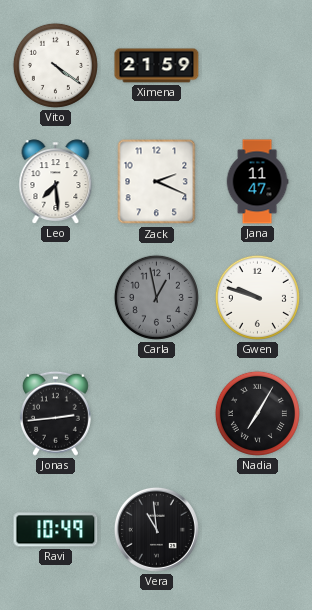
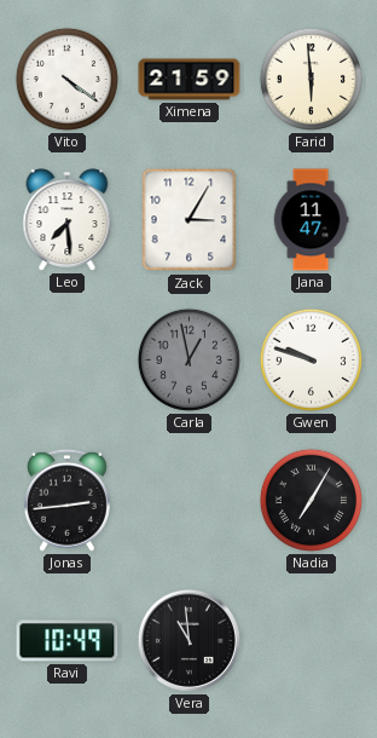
Farid: none -> 5:59
Zack: 2:19 -> 3:05
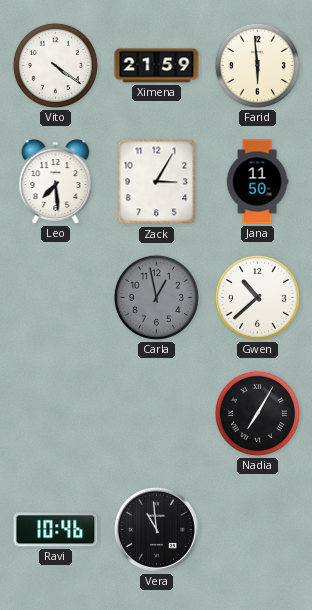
Jana: 11:47 -> 11:50
Gwen: 9:48 -> 10:38
Jonas: 2:44 -> none
Ravi: 10:49 -> 10:46
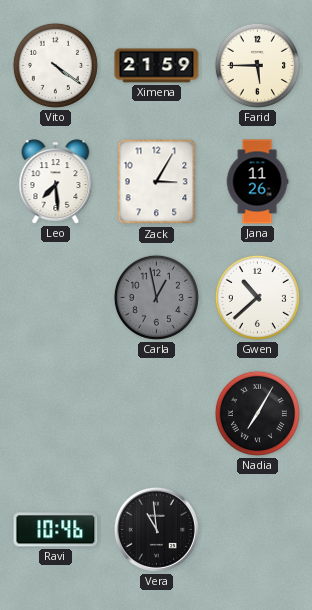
Farid: 5:59 -> 5:45
Jana: 11:50 -> 11:26
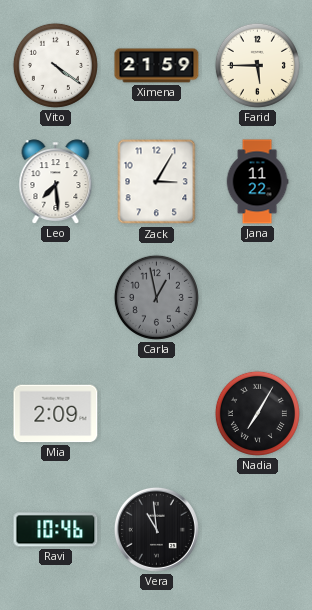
Jana: 11:26 -> 11:22
Gwen: 10:38 -> none
Mia: none -> 2:09
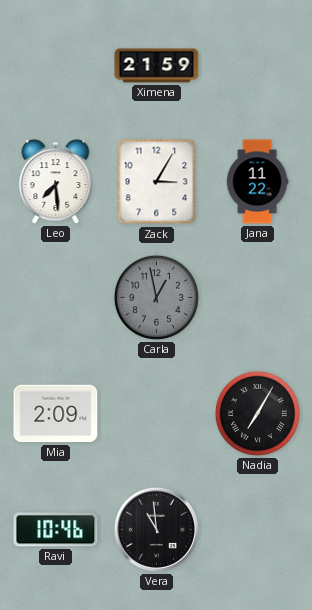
Vito: 4:21 -> none
Farid: 5:45 -> none
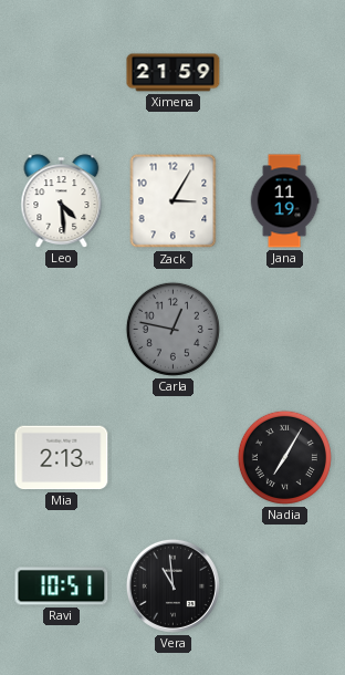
Leo: 7:29 -> 4:29
Jana: 11:22 -> 11:19
Carla: 12:58 -> 12:47
Mia: 2:09 -> 2:13
Ravi: 10:46 -> 10:51
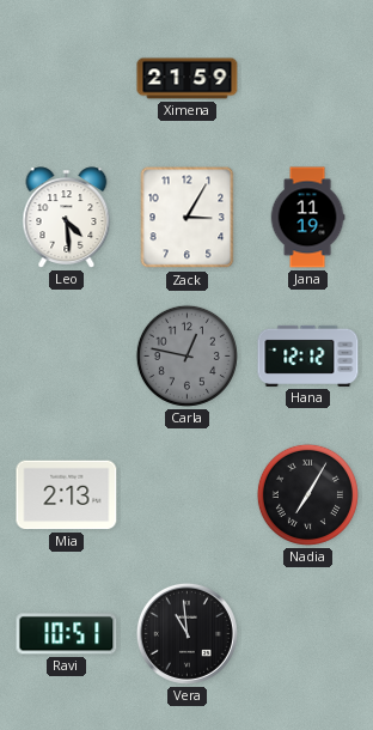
Hana: none -> 12:12
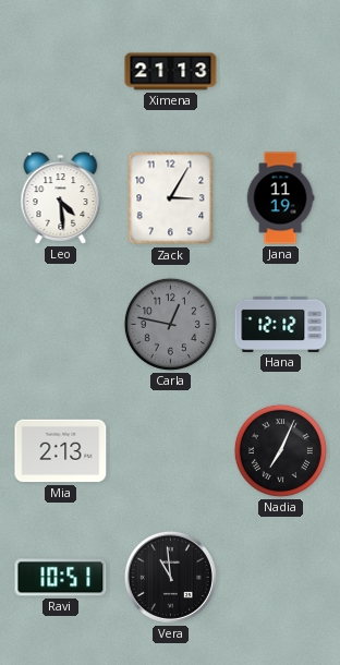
Ximena: 21:59 -> 21:13
Nadia: 7:05 -> 7:04
